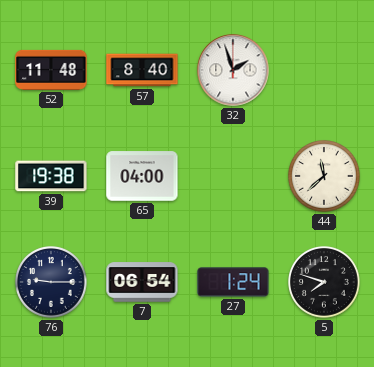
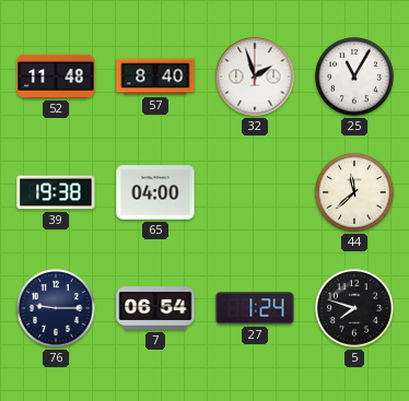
25: none -> 11:05
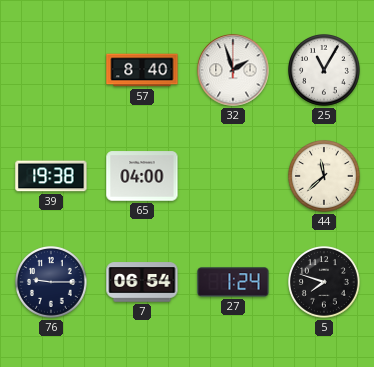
52: 11:48 -> none
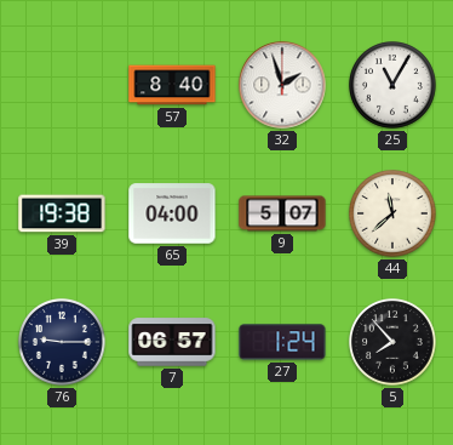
9: none -> 5:07
7: 06:54 -> 06:57
5: 7:48 -> 7:53
